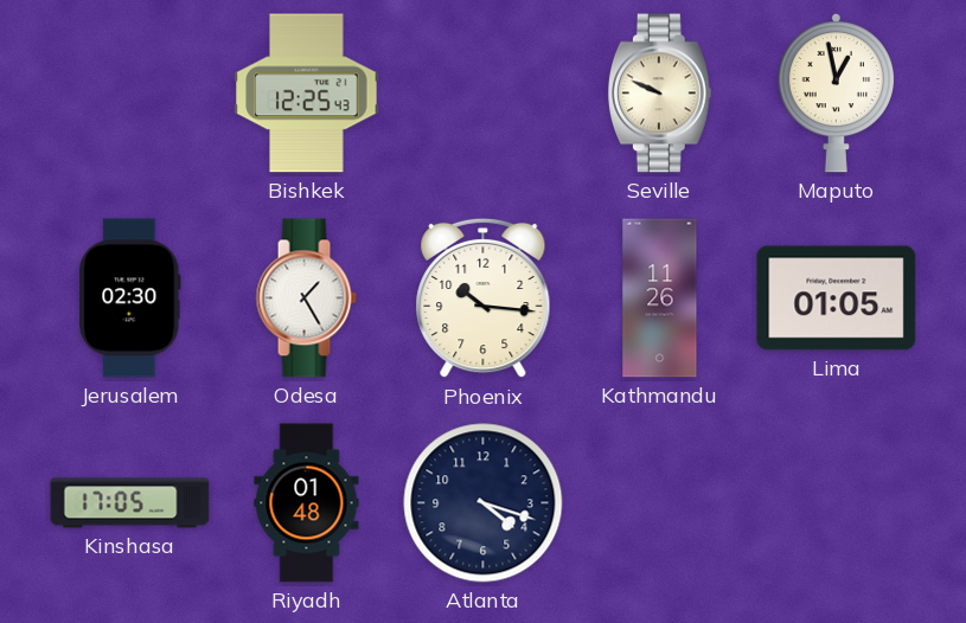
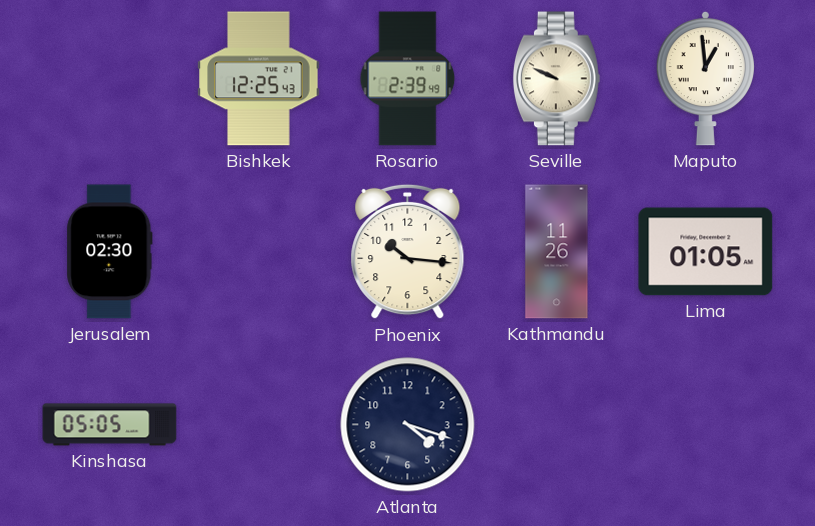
Rosario: none -> 2:39
Maputo: 12:58 -> 12:59
Odesa: 1:25 -> none
Kinshasa: 17:05 -> 05:05
Riyadh: 01:48 -> none
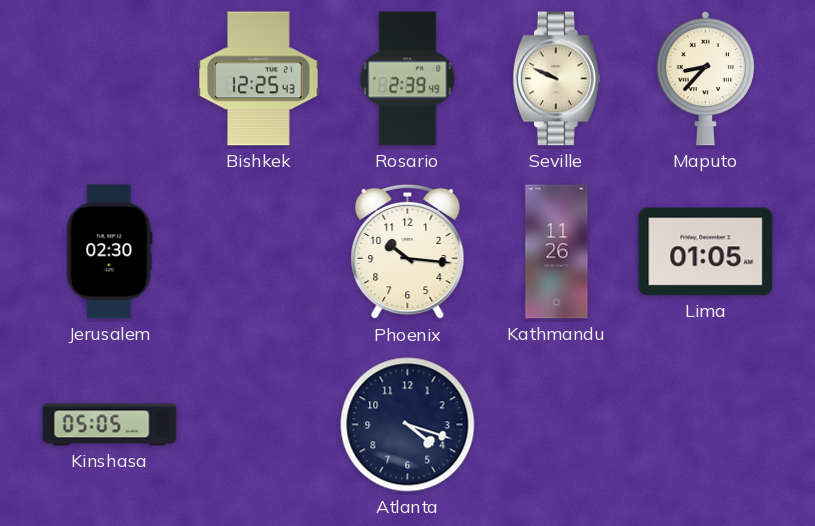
Maputo: 12:59 -> 8:37
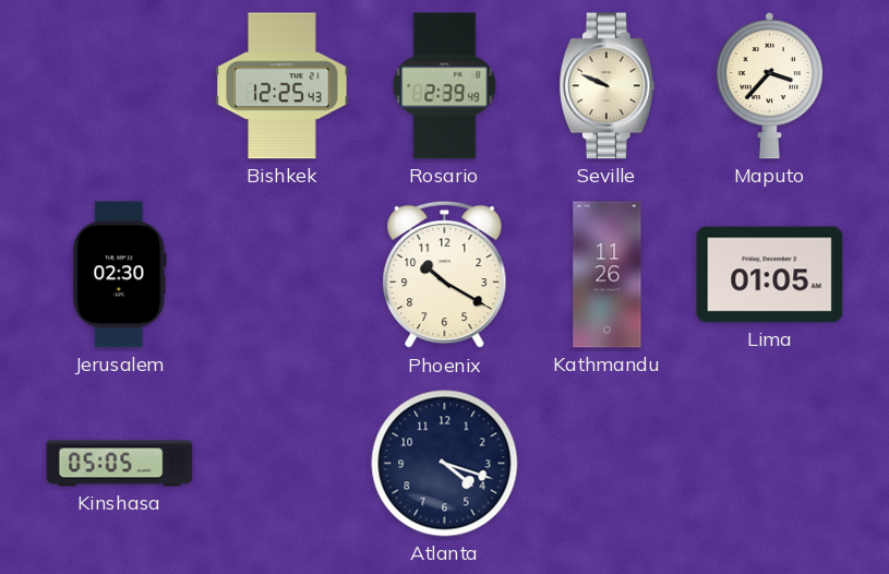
Maputo: 8:37 -> 3:37
Phoenix: 10:16 -> 10:20
